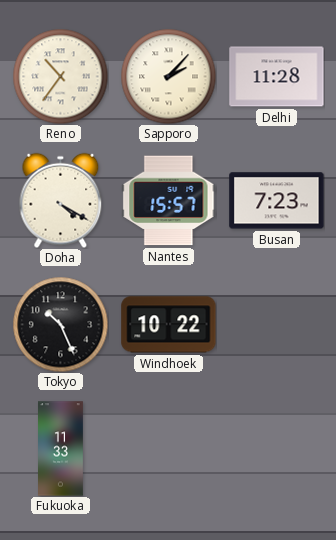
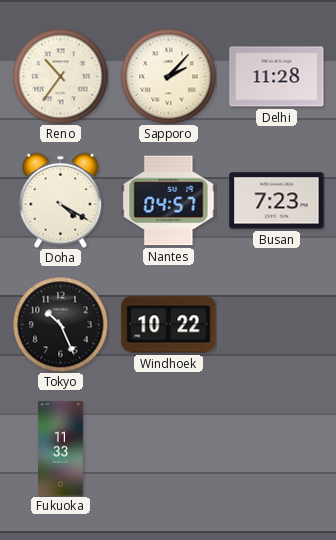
Nantes: 15:57 -> 04:57
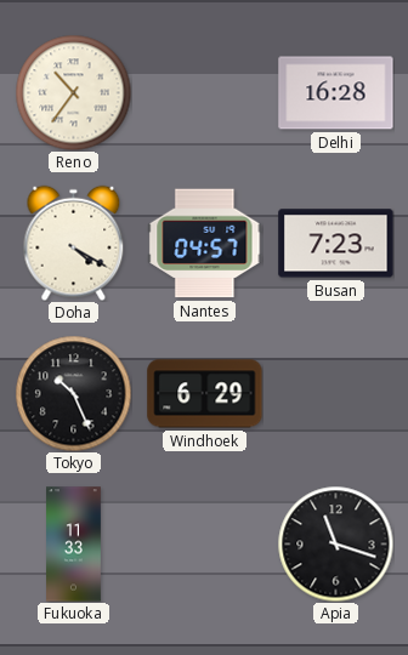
Sapporo: 2:07 -> none
Delhi: 11:28 -> 16:28
Windhoek: 10:22 -> 6:29
Apia: none -> 11:18
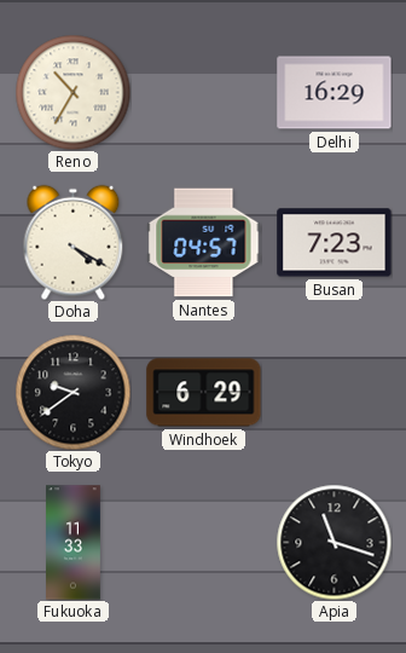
Reno: 10:36 -> 10:35
Delhi: 16:28 -> 16:29
Tokyo: 10:26 -> 9:39
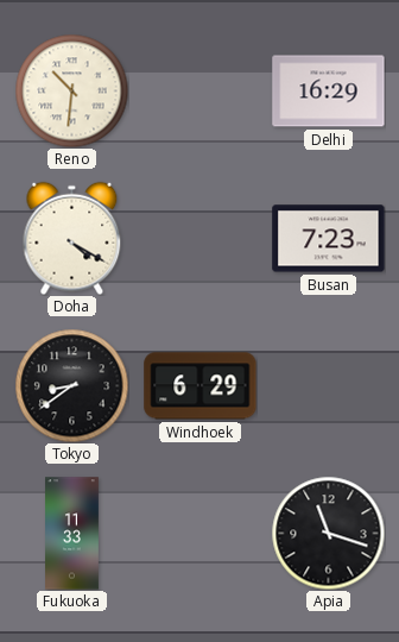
Reno: 10:35 -> 10:31
Nantes: 04:57 -> none
Tokyo: 9:39 -> 8:39
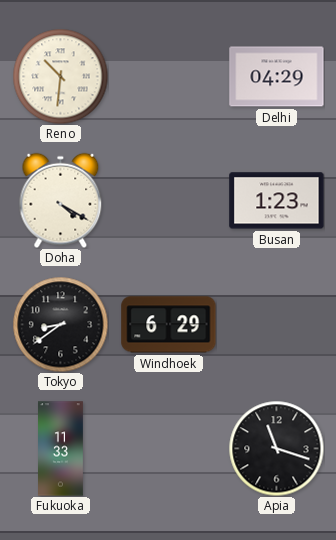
Delhi: 16:29 -> 04:29
Busan: 7:23 -> 1:23
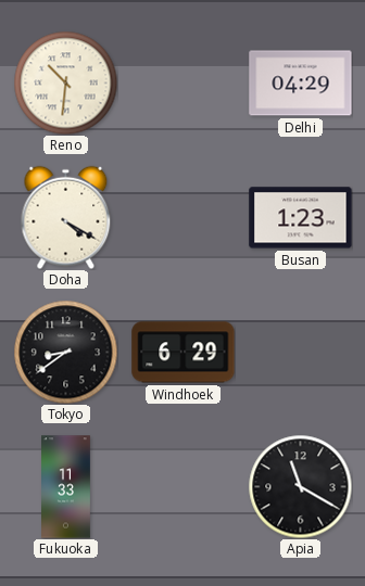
Apia: 11:18 -> 11:20
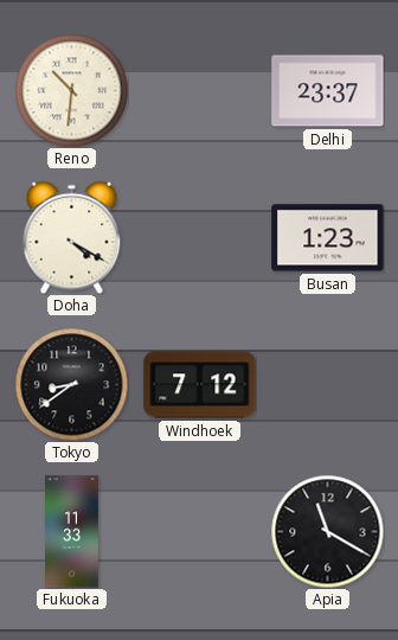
Delhi: 04:29 -> 23:37
Windhoek: 6:29 -> 7:12
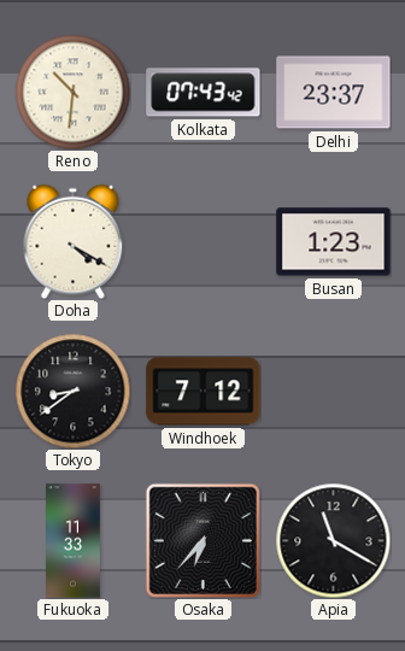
Kolkata: none -> 07:43
Osaka: none -> 6:37
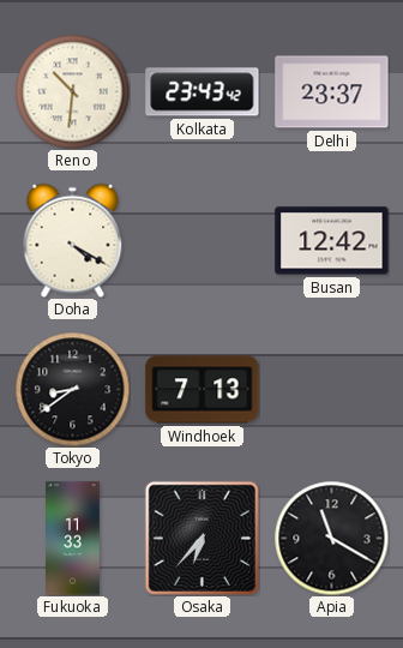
Kolkata: 07:43 -> 23:43
Busan: 1:23 -> 12:42
Windhoek: 7:12 -> 7:13
